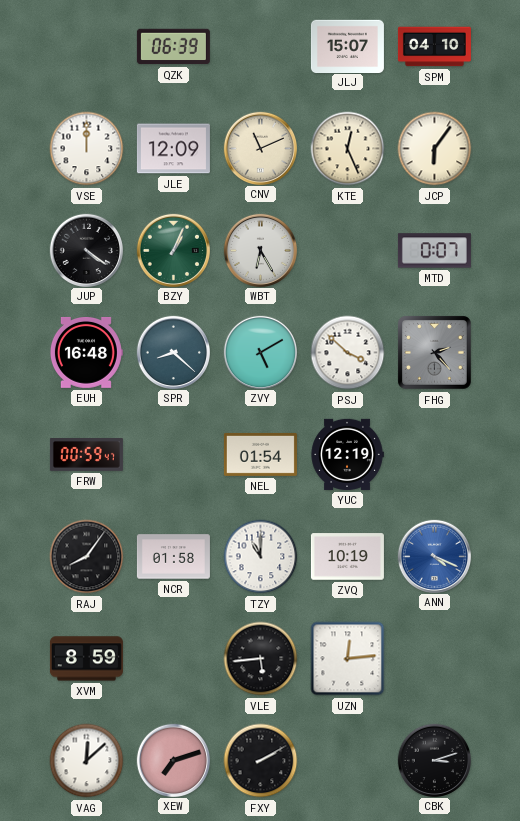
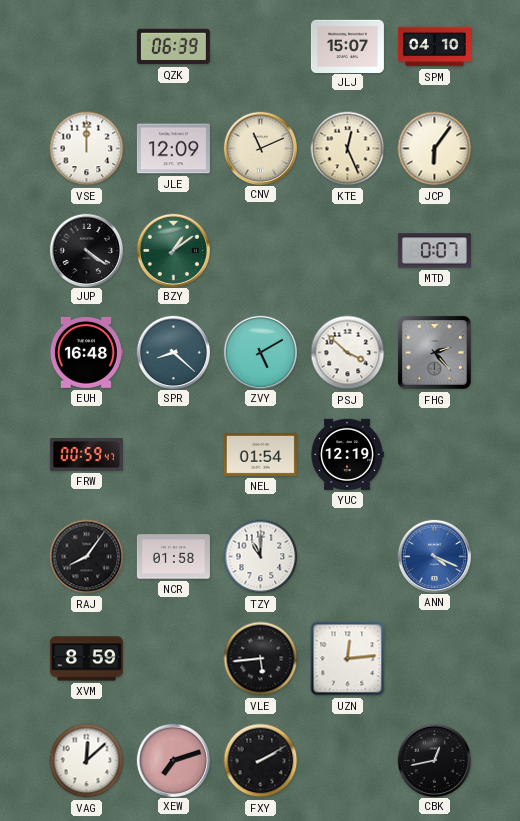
BZY: 1:04 -> 1:09
WBT: 6:25 -> none
ZVQ: 10:19 -> none
CBK: 3:12 -> 12:43
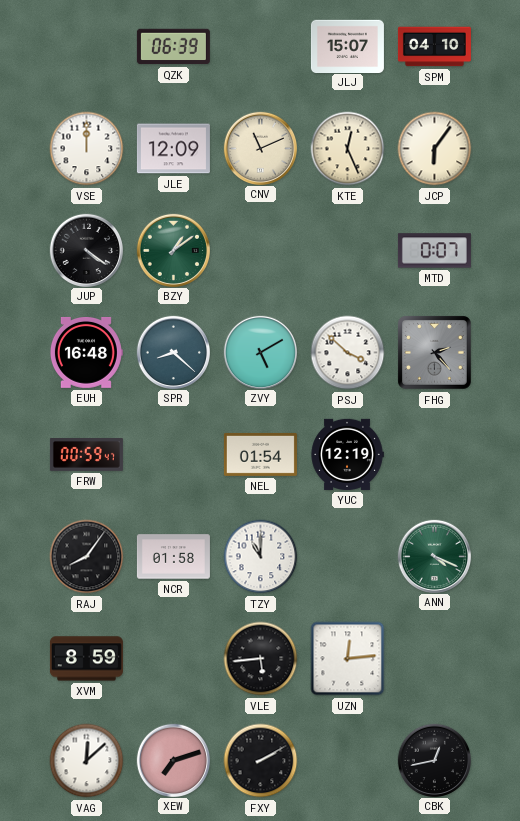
ANN dial: blue -> green
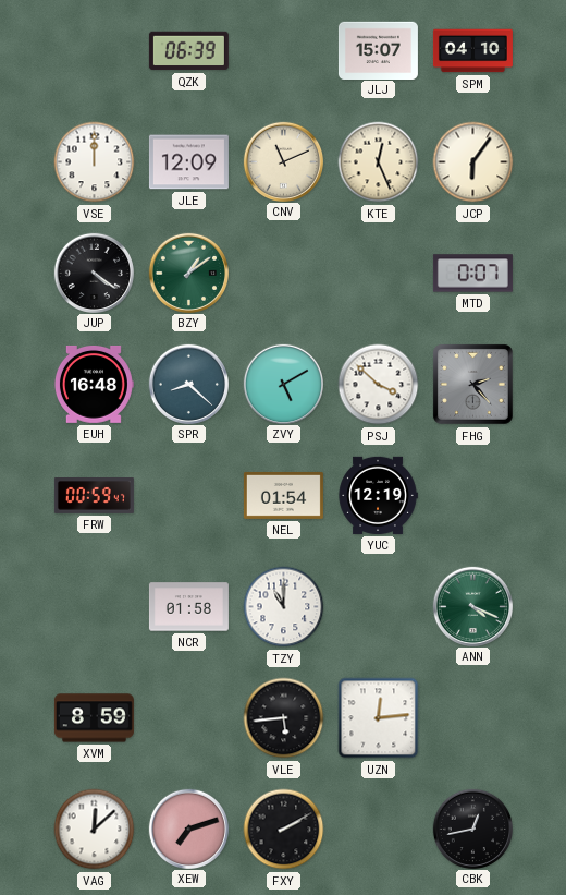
RAJ: 8:06 -> none
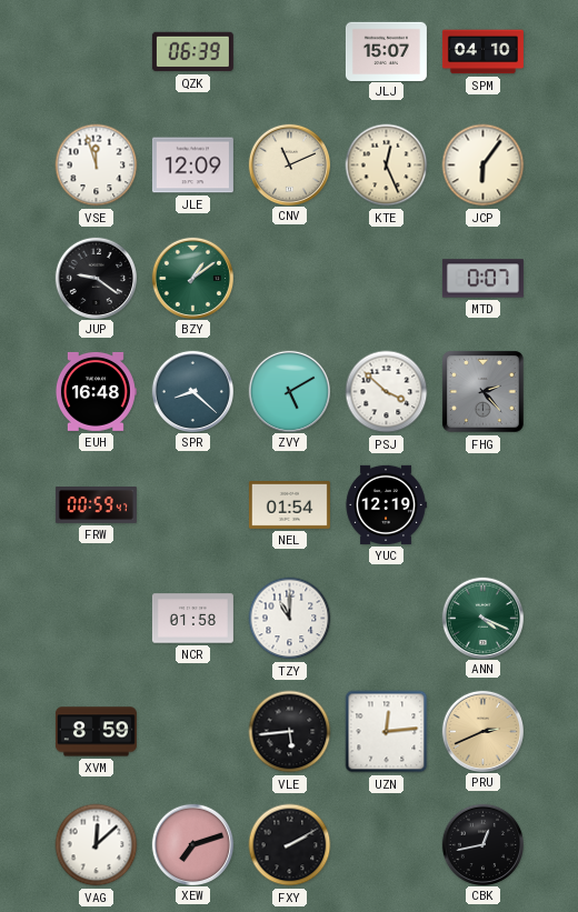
VSE: 12:00 -> 11:57
JUP: 4:21 -> 9:21
PRU: none -> 2:41
